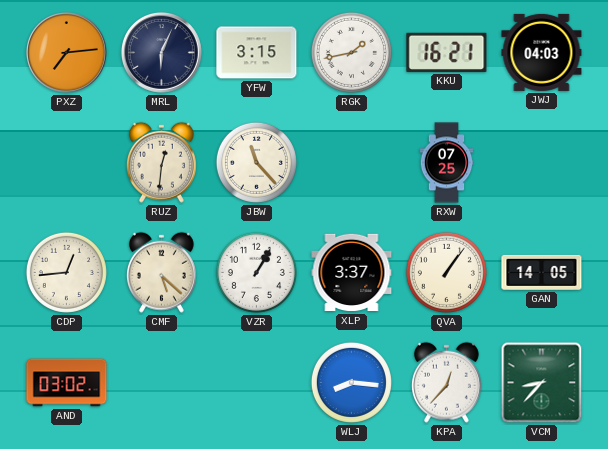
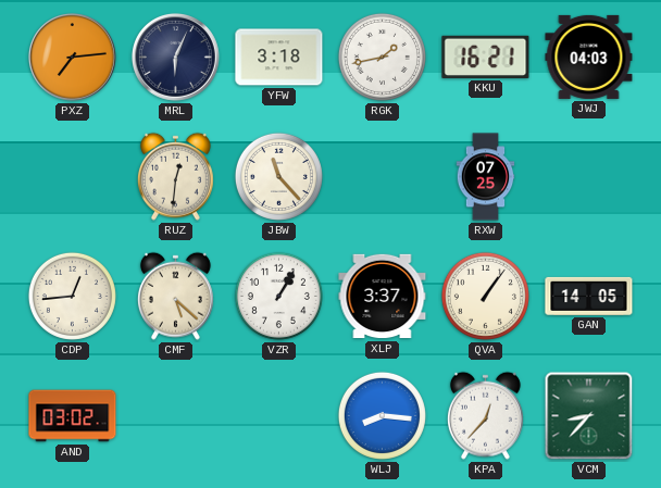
YFW: 3:15 -> 3:18
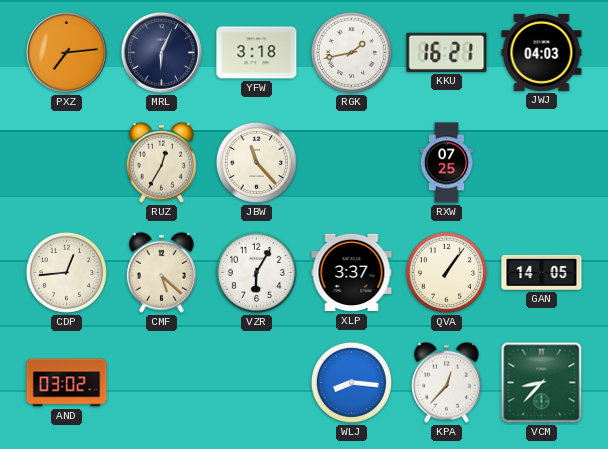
RUZ: 12:31 -> 12:35
VZR: 1:05 -> 6:05
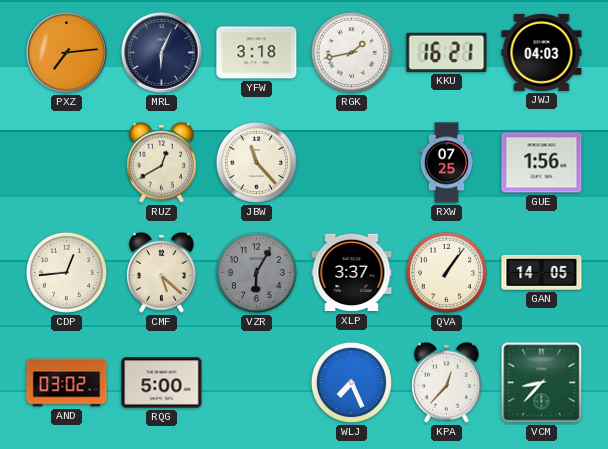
RUZ: 12:35 -> 12:40
GUE: none -> 1:56
VZR dial: white -> grey
RQG: none -> 5:00
WLJ: 8:16 -> 7:26
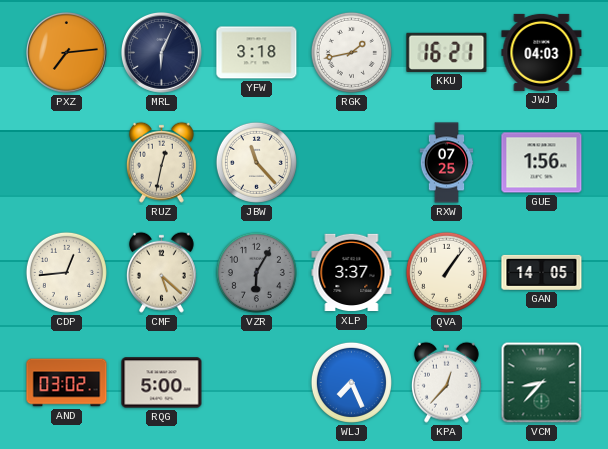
RUZ: 12:40 -> 12:32
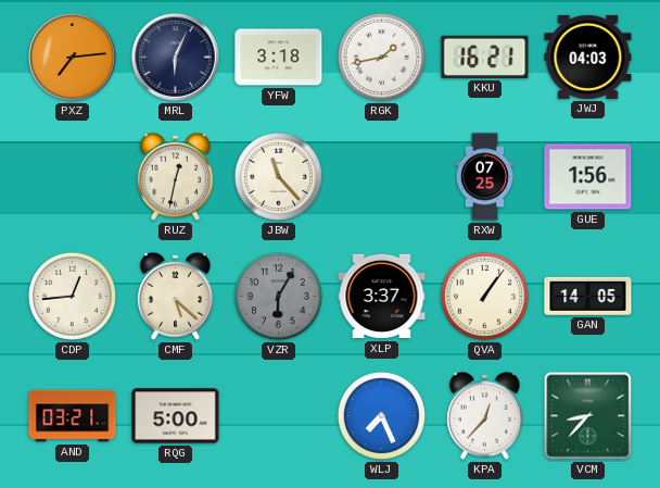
AND: 03:02 -> 03:21
